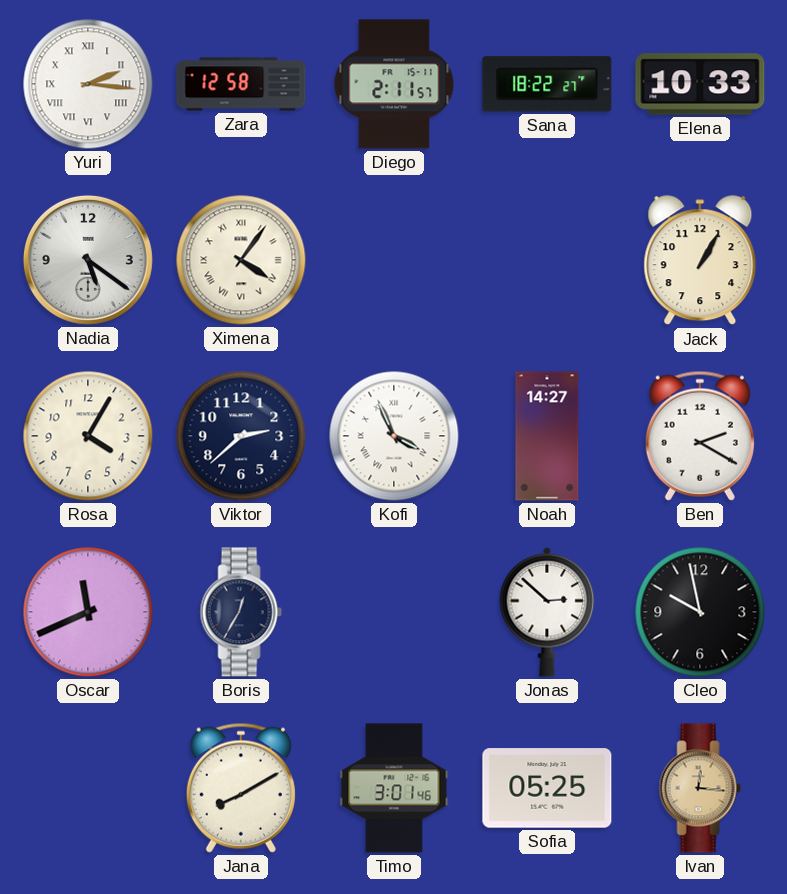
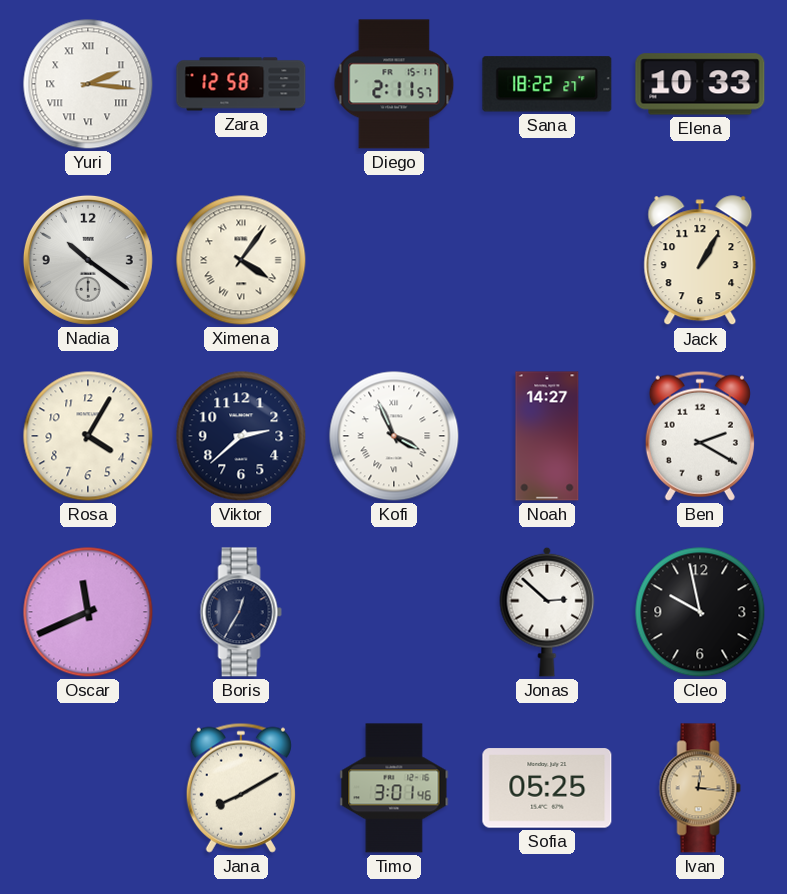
Nadia: 5:21 -> 10:21
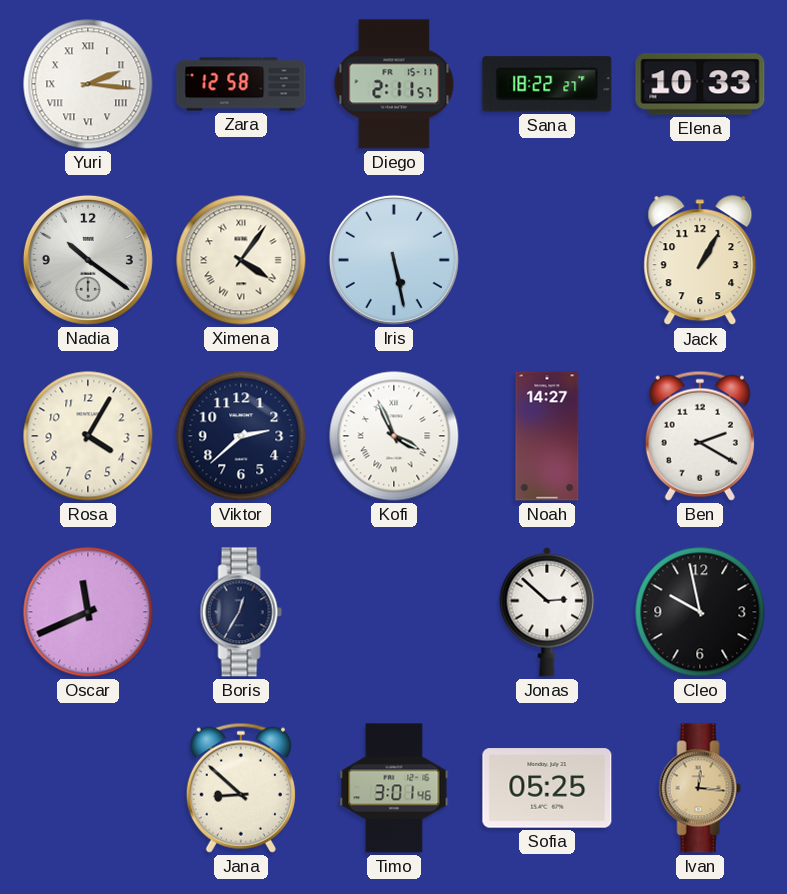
Iris: none -> 5:28
Jana: 8:10 -> 8:52
